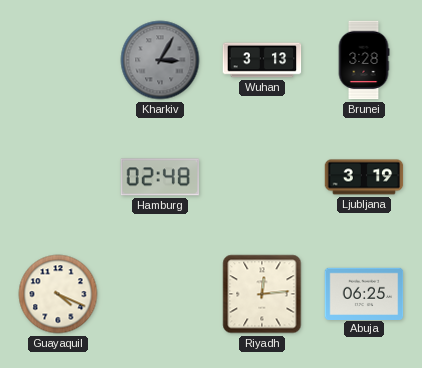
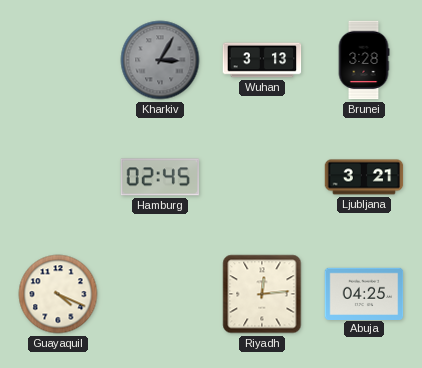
Hamburg: 02:48 -> 02:45
Ljubljana: 3:19 -> 3:21
Abuja: 06:25 -> 04:25
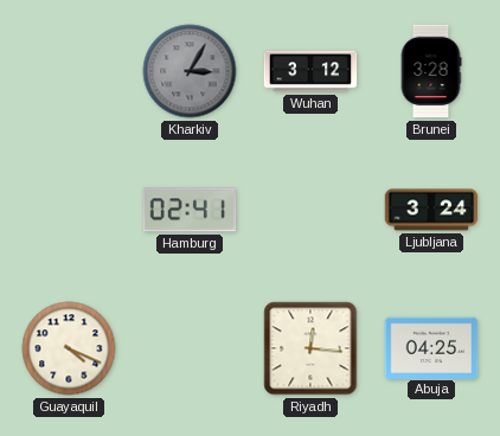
Wuhan: 3:13 -> 3:12
Hamburg: 02:45 -> 02:41
Ljubljana: 3:21 -> 3:24
Riyadh: 12:14 -> 12:16
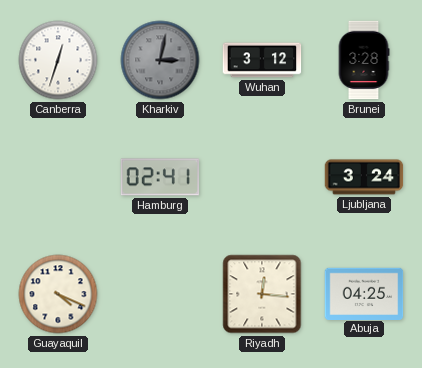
Canberra: none -> 12:33
Kharkiv: 3:05 -> 3:02
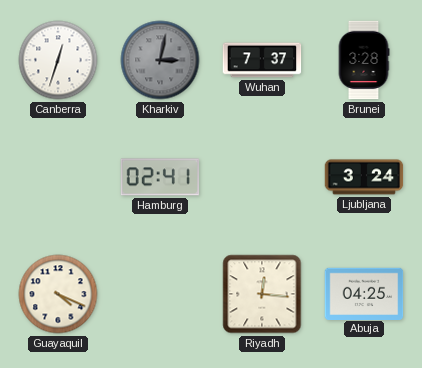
Wuhan: 3:12 -> 7:37
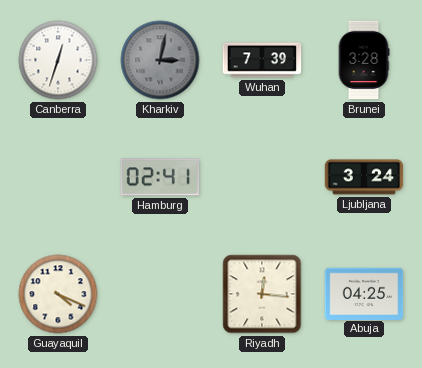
Wuhan: 7:37 -> 7:39
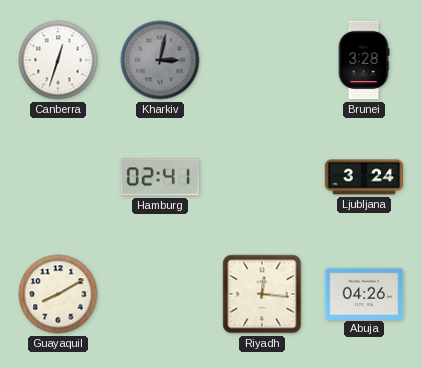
Wuhan: 7:39 -> none
Guayaquil: 4:19 -> 8:10
Abuja: 04:25 -> 04:26
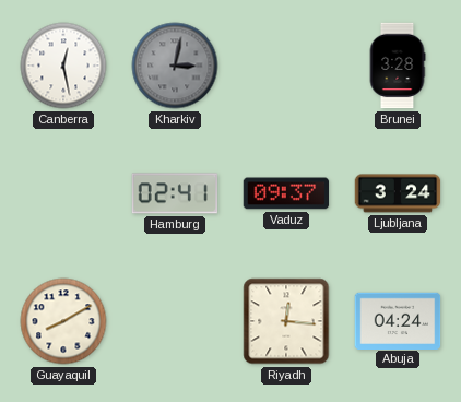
Canberra: 12:33 -> 12:28
Vaduz: none -> 09:37
Abuja: 04:26 -> 04:24
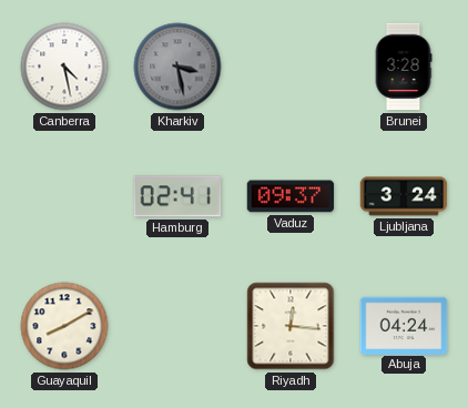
Canberra: 12:28 -> 4:28
Kharkiv: 3:02 -> 3:28
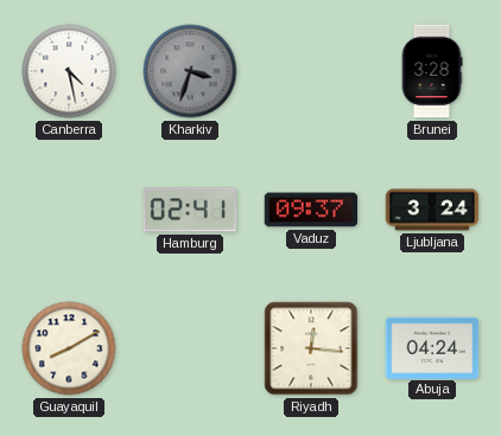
Kharkiv: 3:28 -> 3:33
